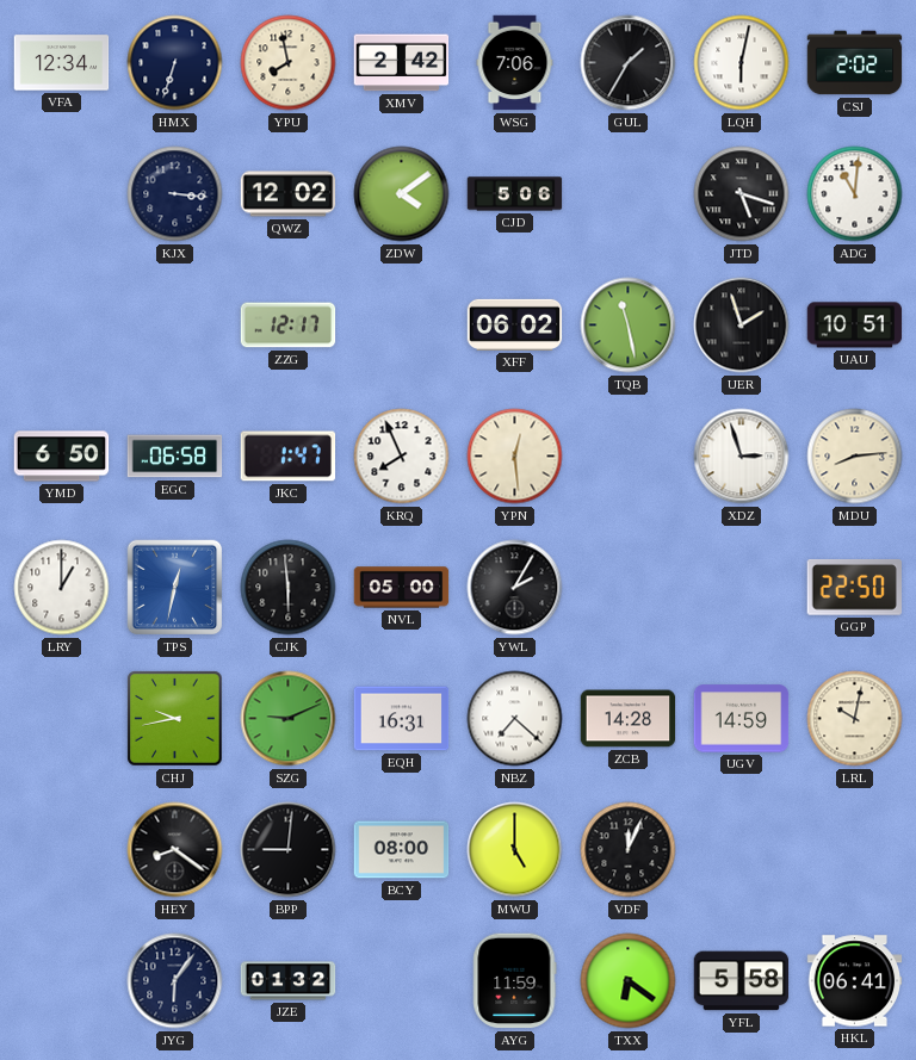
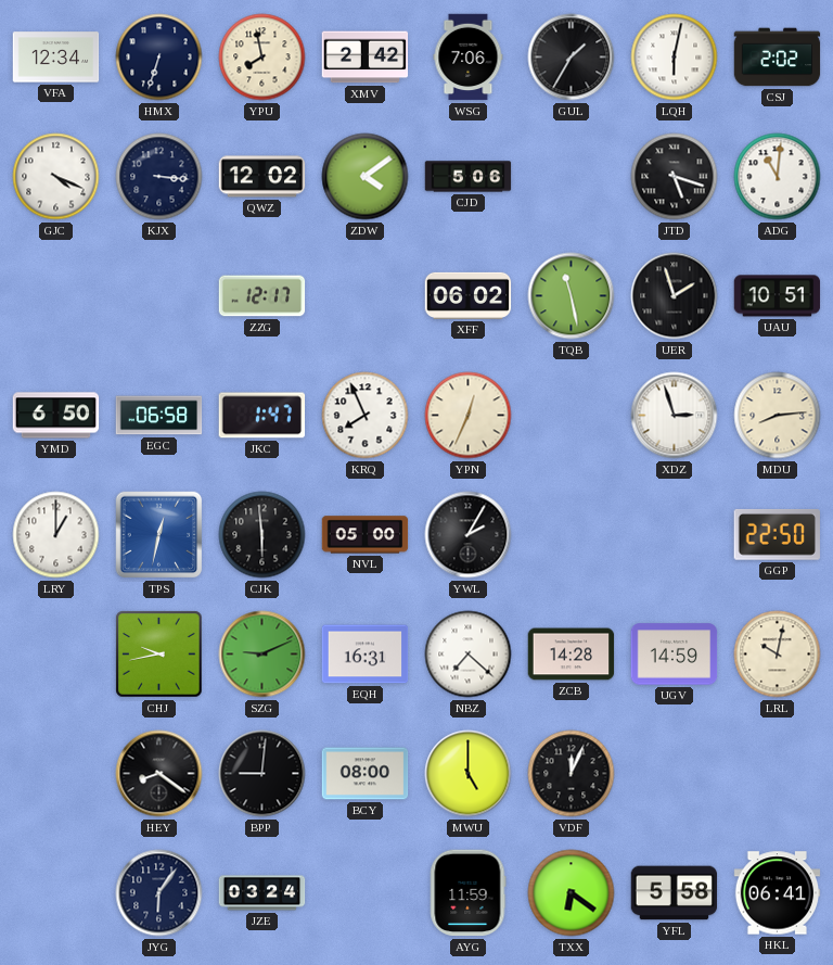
GJC: none -> 4:19
YPN: 12:29 -> 12:34
JZE: 01:32 -> 03:24
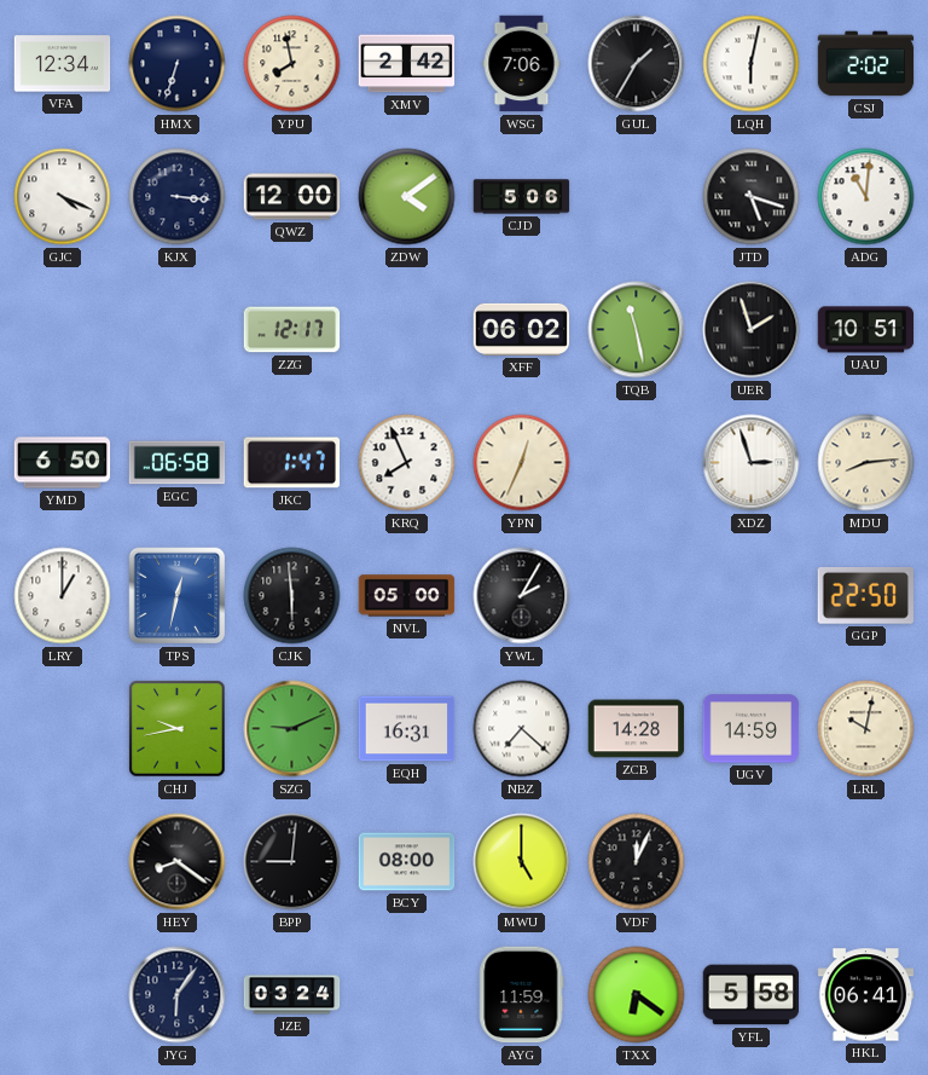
QWZ: 12:02 -> 12:00
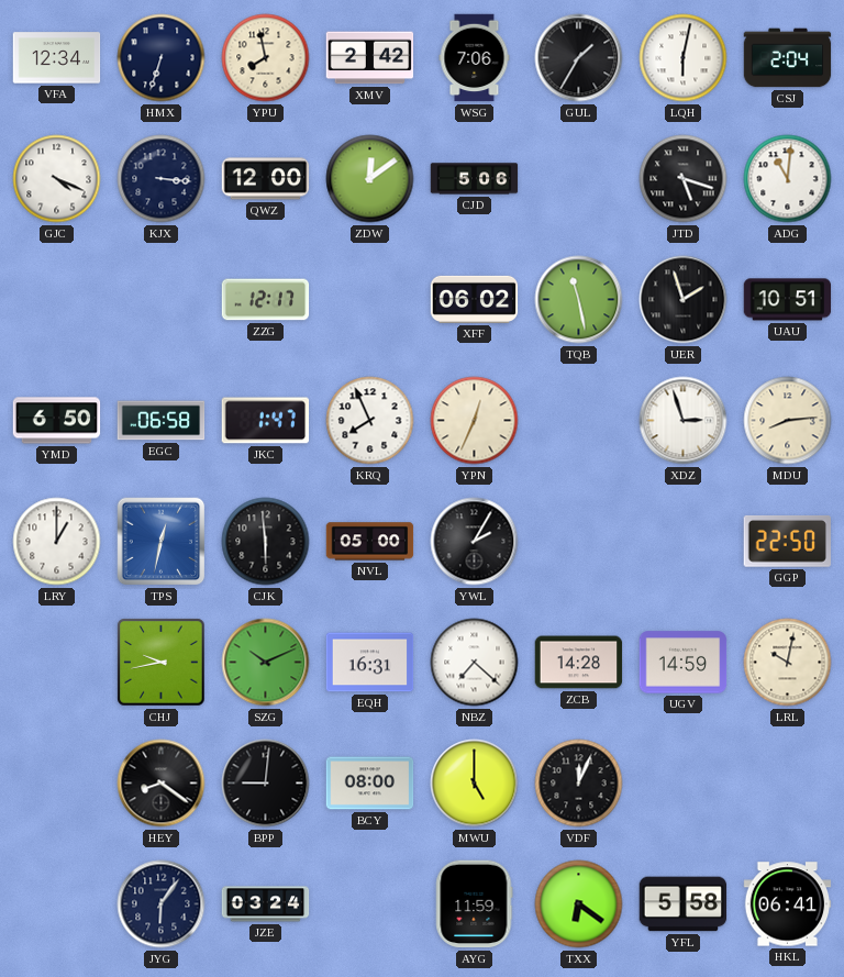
CSJ: 2:02 -> 2:04
ZDW: 4:09 -> 12:09
SZG: 9:11 -> 10:11
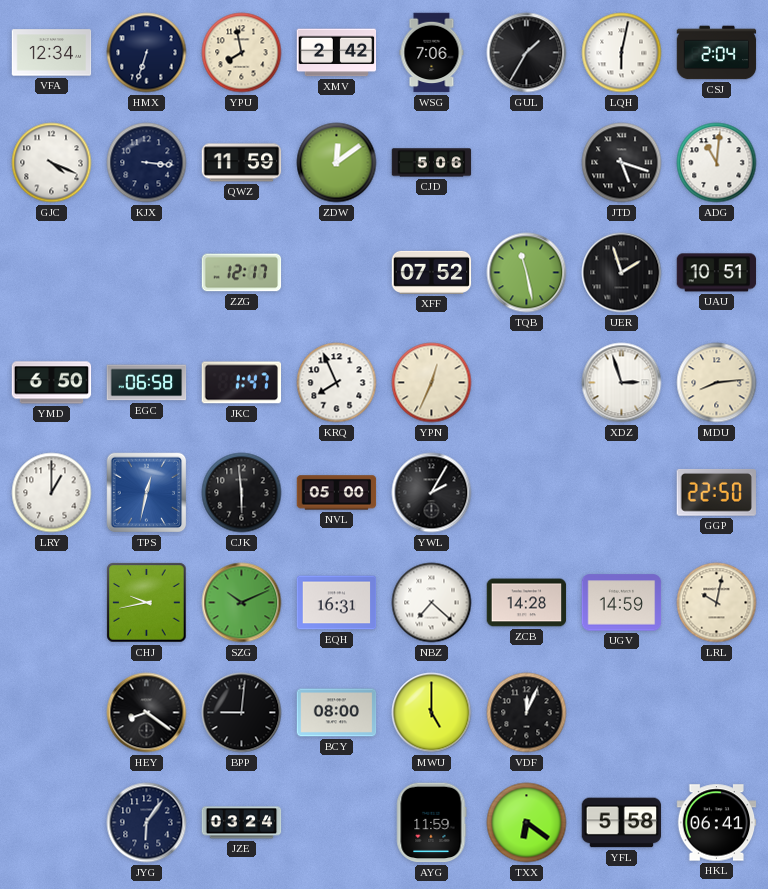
QWZ: 12:00 -> 11:59
XFF: 06:02 -> 07:52
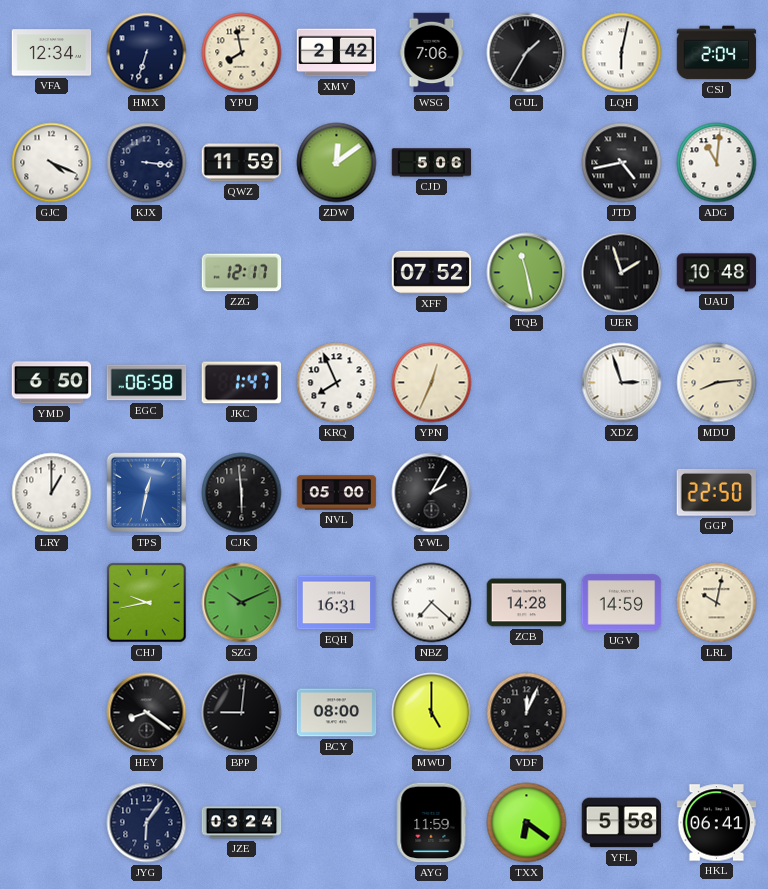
JTD: 5:18 -> 4:43
UAU: 10:51 -> 10:48
